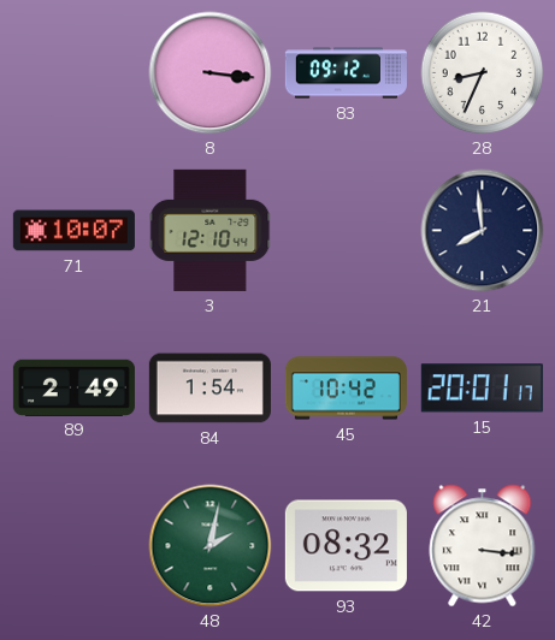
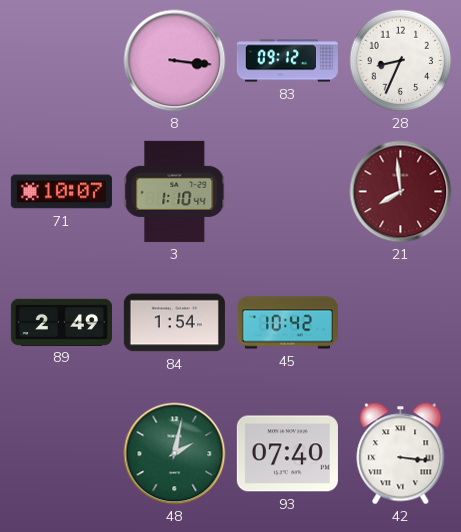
3: 12:10 -> 1:10
21 dial: navy -> burgundy
15: 20:01 -> none
93: 08:32 -> 07:40
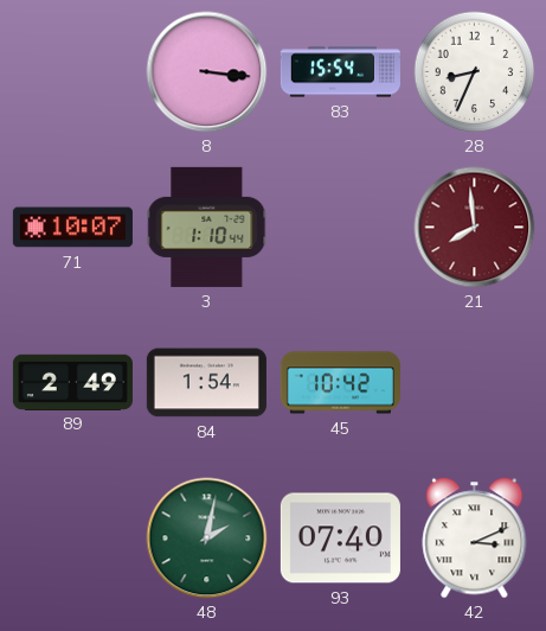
83: 09:12 -> 15:54
42: 3:16 -> 3:11
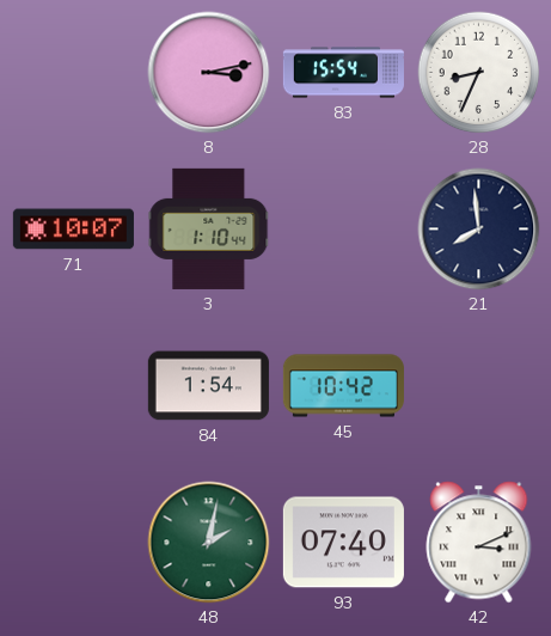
8: 3:16 -> 3:13
21 dial: burgundy -> navy
89: 2:49 -> none
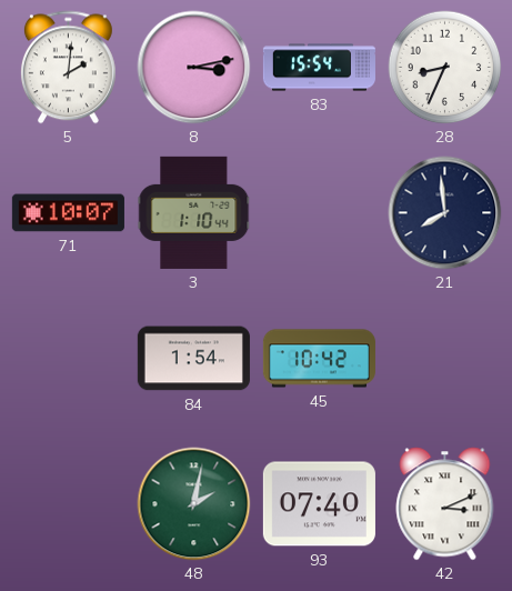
5: none -> 2:01
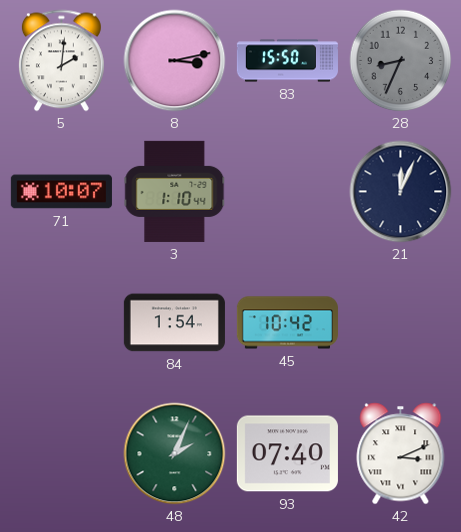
83: 15:54 -> 15:50
28 dial: white -> grey
21: 7:59 -> 12:04
48: 2:02 -> 2:04
